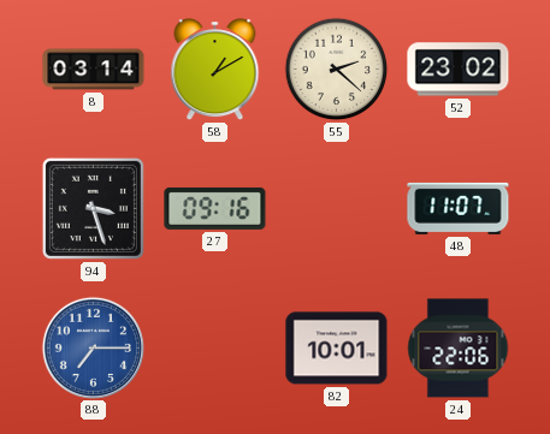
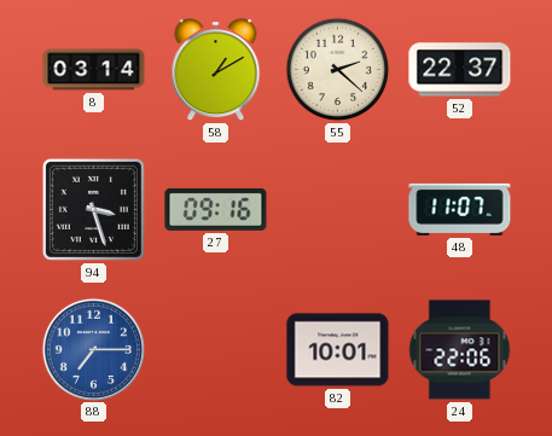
52: 23:02 -> 22:37
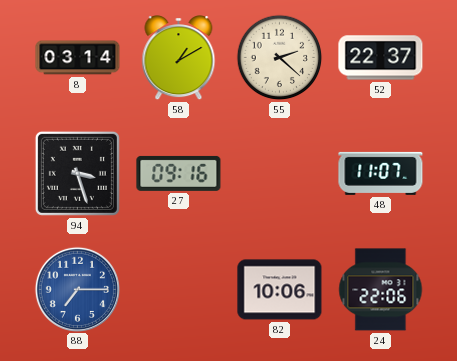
82: 10:01 -> 10:06
